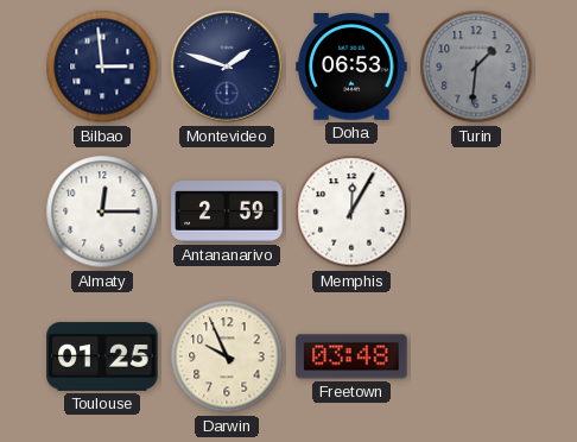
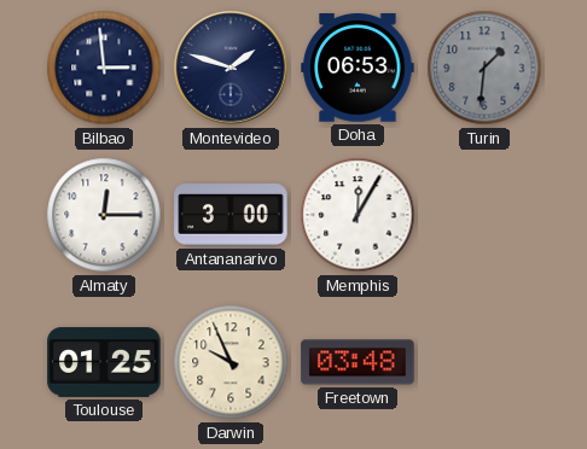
Antananarivo: 2:59 -> 3:00
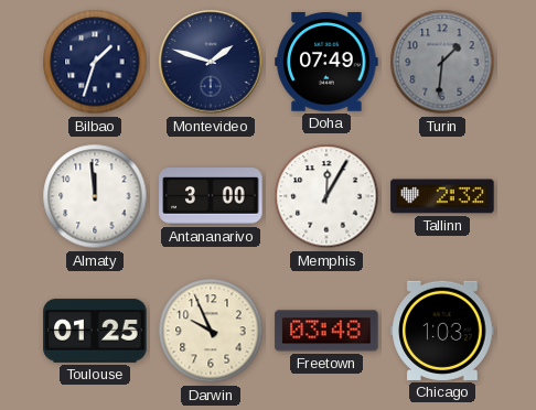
Bilbao: 2:59 -> 1:33
Doha: 06:53 -> 07:49
Almaty: 12:15 -> 11:59
Tallinn: none -> 2:32
Chicago: none -> 1:03
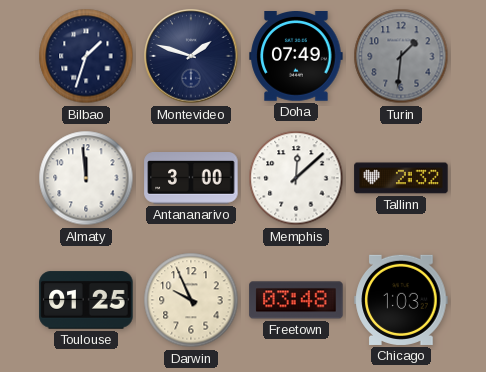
Memphis: 12:05 -> 12:08
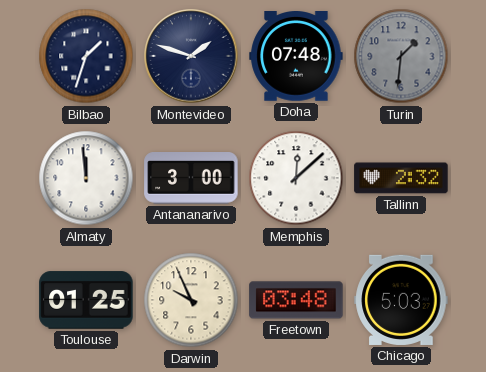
Doha: 07:49 -> 07:48
Chicago: 1:03 -> 5:03
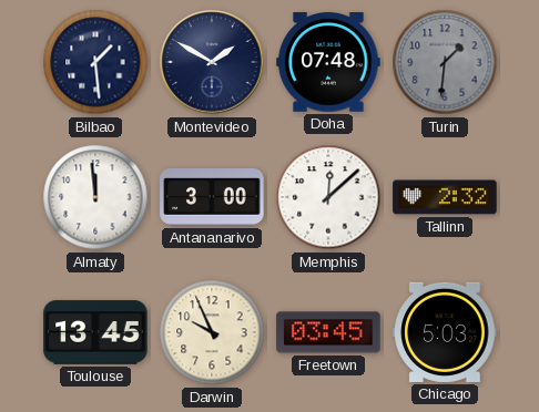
Bilbao: 1:33 -> 1:29
Montevideo: 1:48 -> 1:50
Toulouse: 01:25 -> 13:45
Freetown: 03:48 -> 03:45
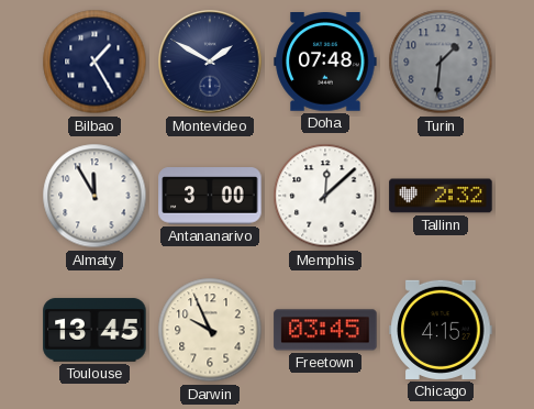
Bilbao: 1:29 -> 1:25
Almaty: 11:59 -> 11:55
Chicago: 5:03 -> 4:15
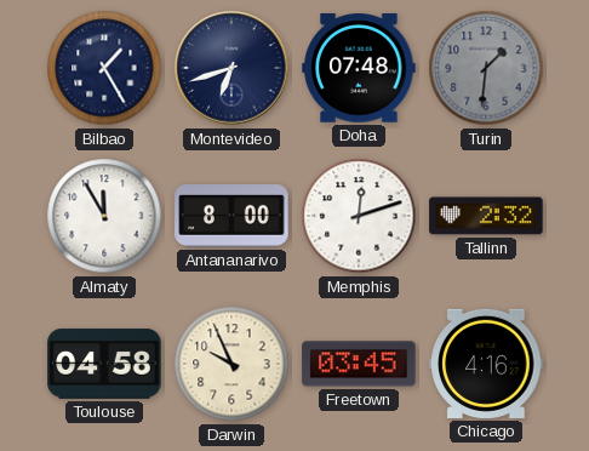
Montevideo: 1:50 -> 6:42
Antananarivo: 3:00 -> 8:00
Memphis: 12:08 -> 12:12
Toulouse: 13:45 -> 04:58
Chicago: 4:15 -> 4:16
